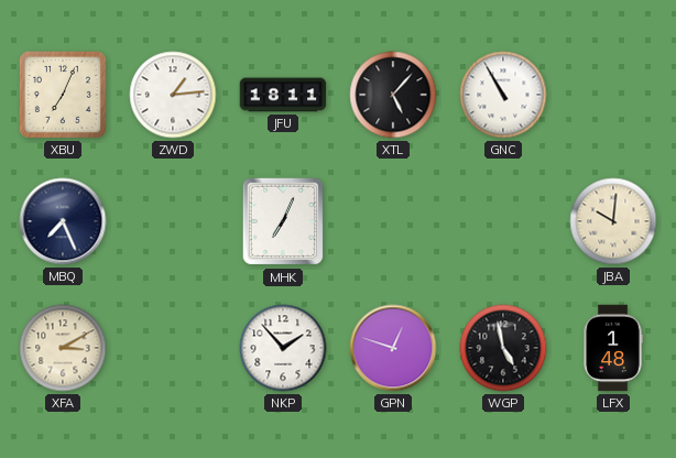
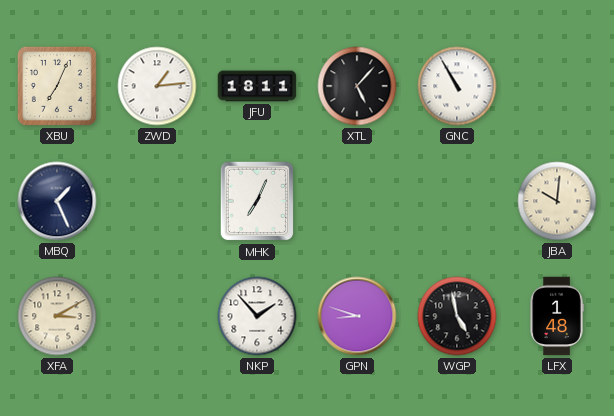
MBQ: 7:26 -> 1:26
GPN: 12:48 -> 8:48
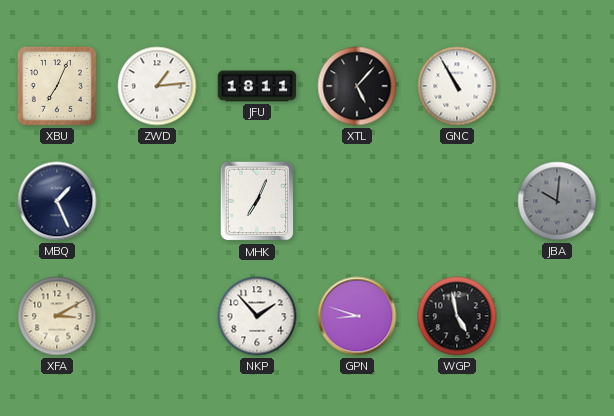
JBA dial: cream -> grey
LFX: 1:48 -> none
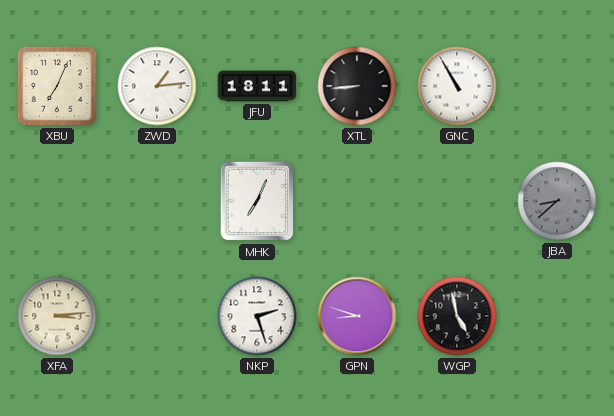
XTL: 5:07 -> 8:44
MBQ: 1:26 -> none
JBA: 10:01 -> 8:38
XFA: 3:10 -> 3:14
NKP: 1:53 -> 2:27
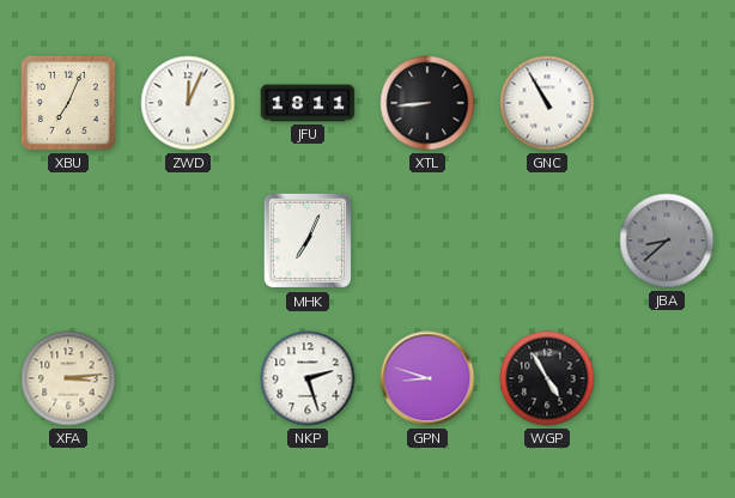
ZWD: 1:14 -> 12:04
WGP: 4:58 -> 4:55
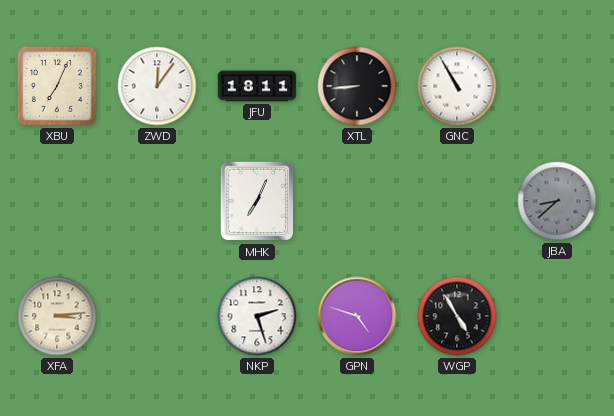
ZWD: 12:04 -> 12:06
GPN: 8:48 -> 4:48
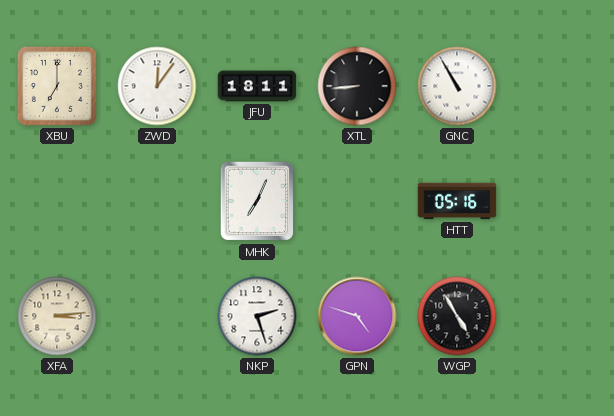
XBU: 7:04 -> 7:00
HTT: none -> 05:16
JBA: 8:38 -> none
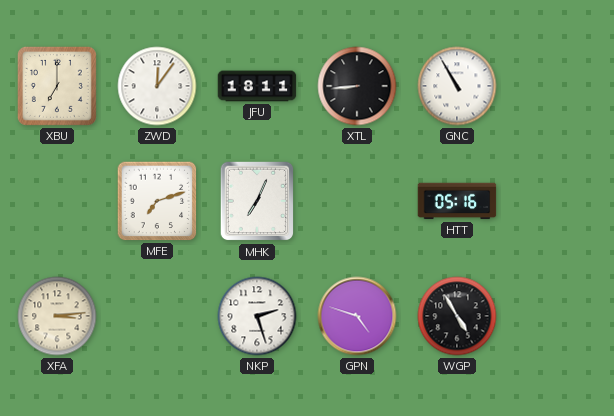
MFE: none -> 7:12
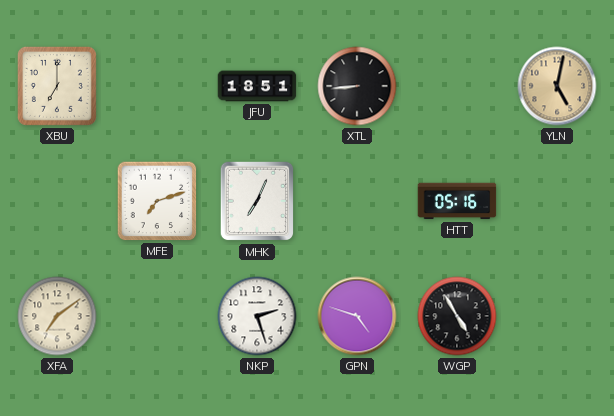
ZWD: 12:06 -> none
JFU: 18:11 -> 18:51
GNC: 10:55 -> none
YLN: none -> 5:02
XFA: 3:14 -> 7:09
